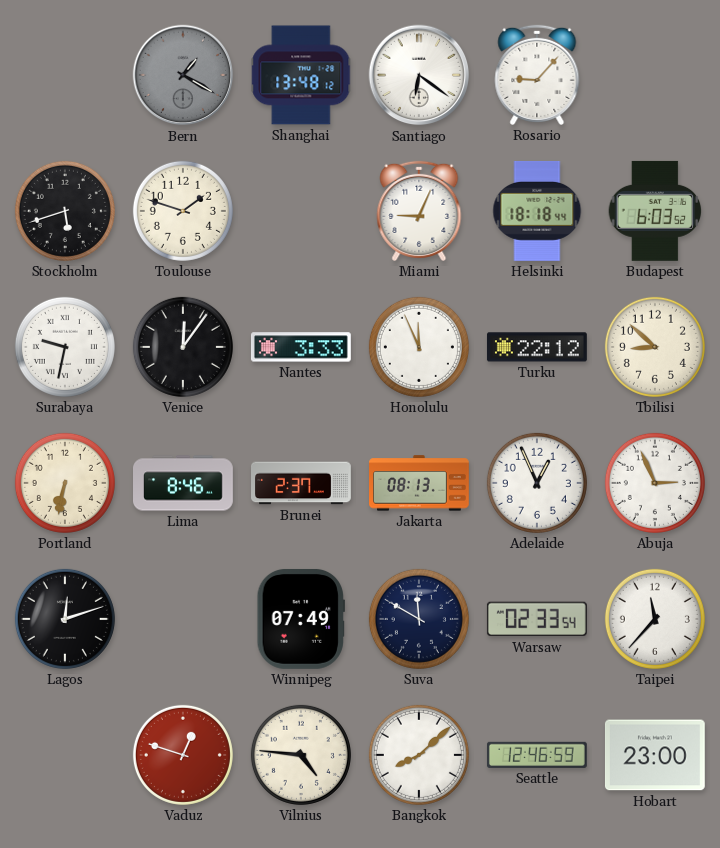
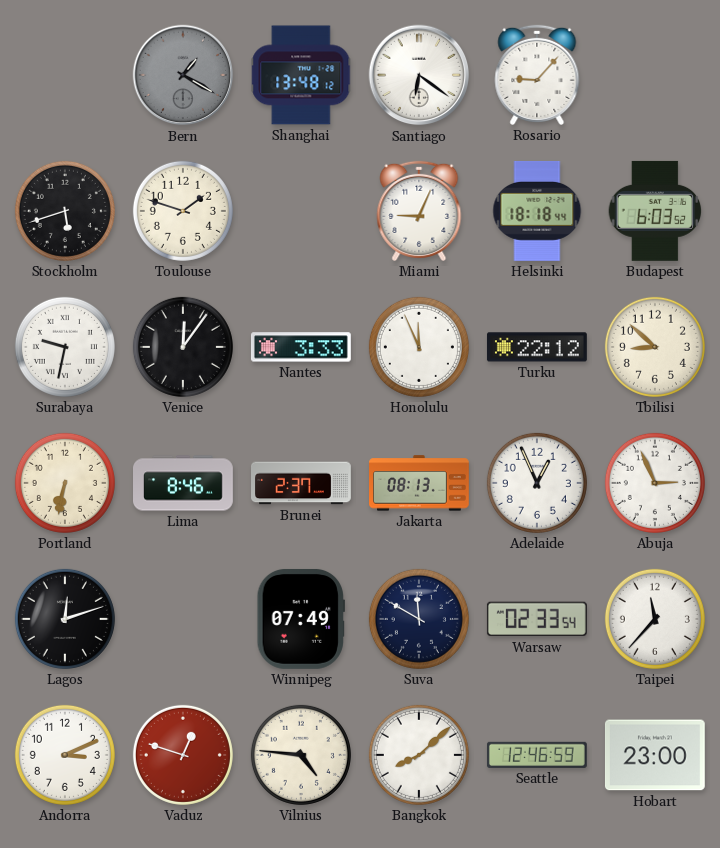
Andorra: none -> 3:11
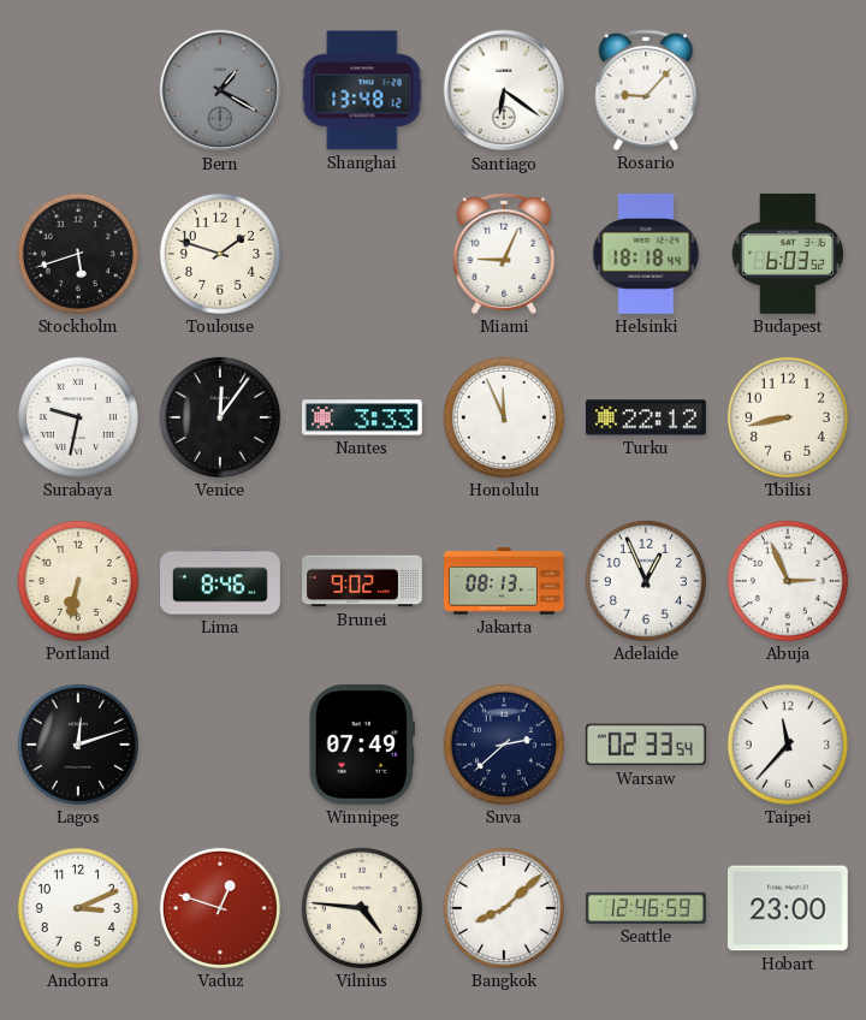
Tbilisi: 8:52 -> 8:43
Brunei: 2:37 -> 9:02
Suva: 11:50 -> 2:38
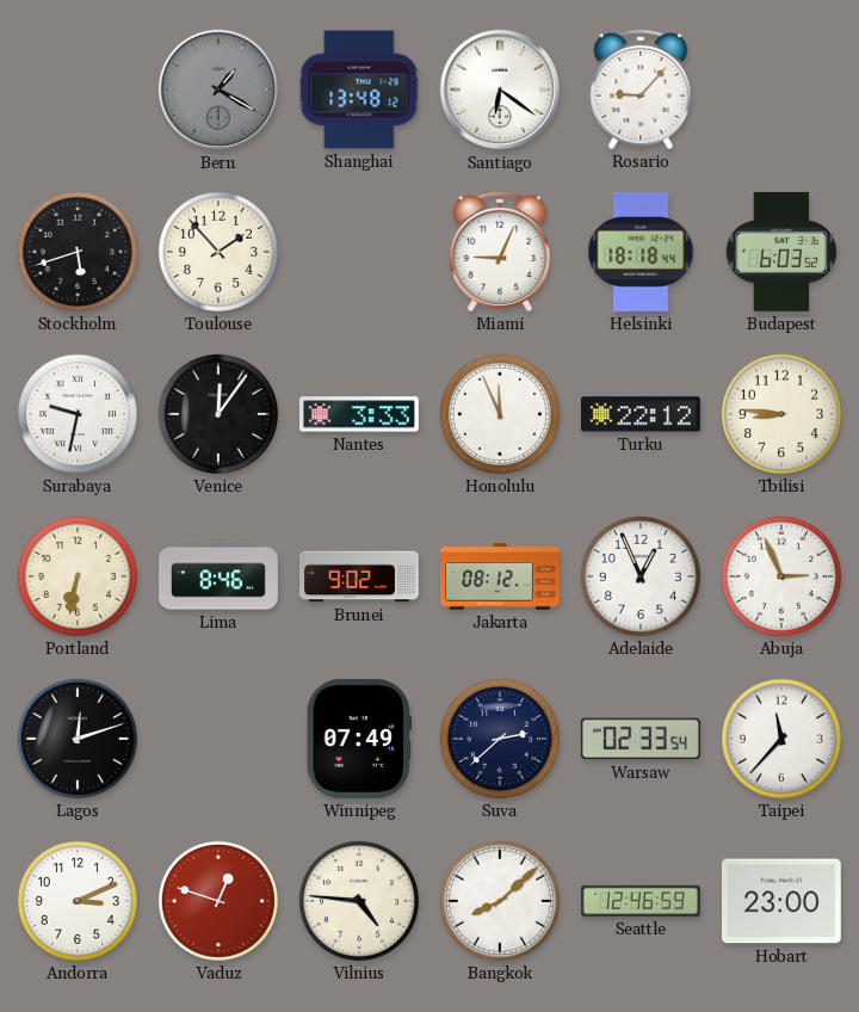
Toulouse: 1:48 -> 1:53
Tbilisi: 8:43 -> 8:46
Jakarta: 08:13 -> 08:12
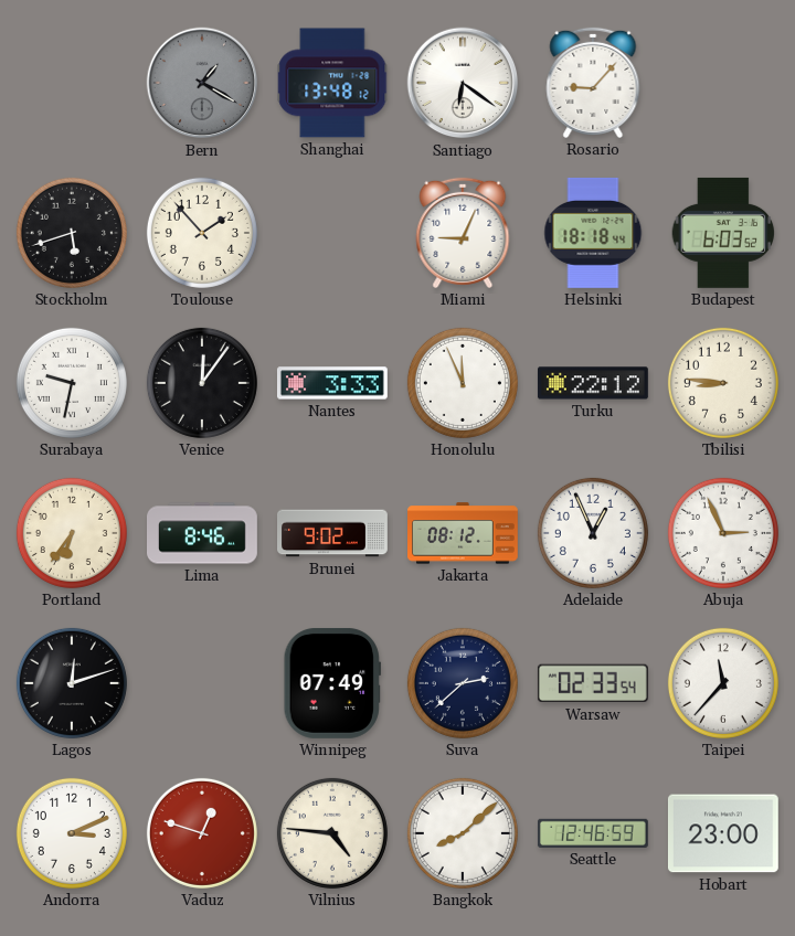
Portland: 6:32 -> 6:36
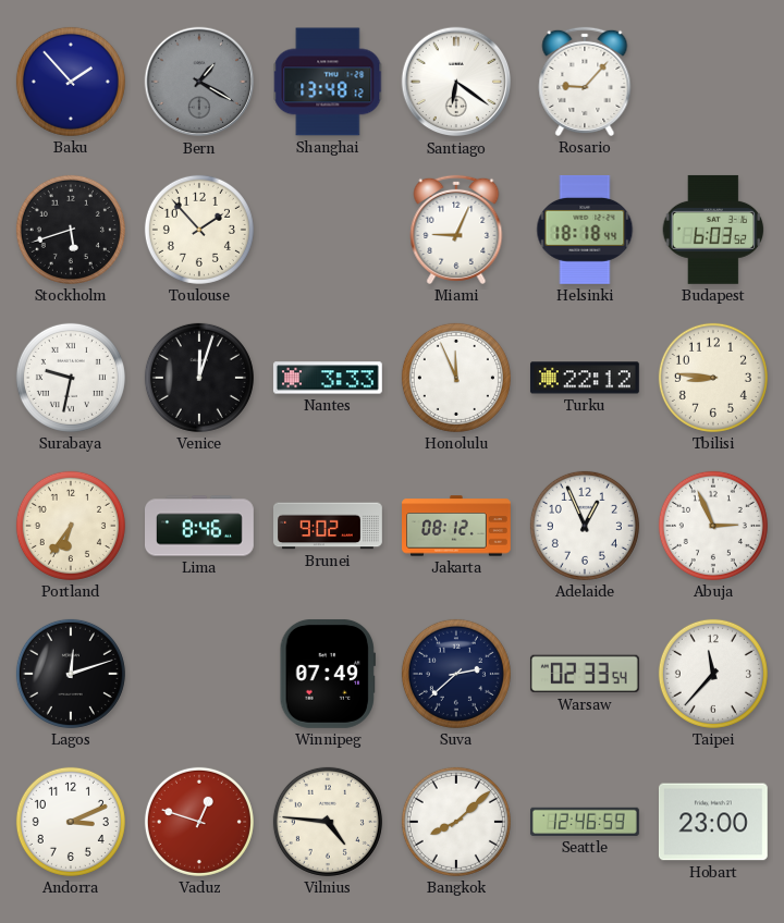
Baku: none -> 1:53
Venice: 12:06 -> 12:03
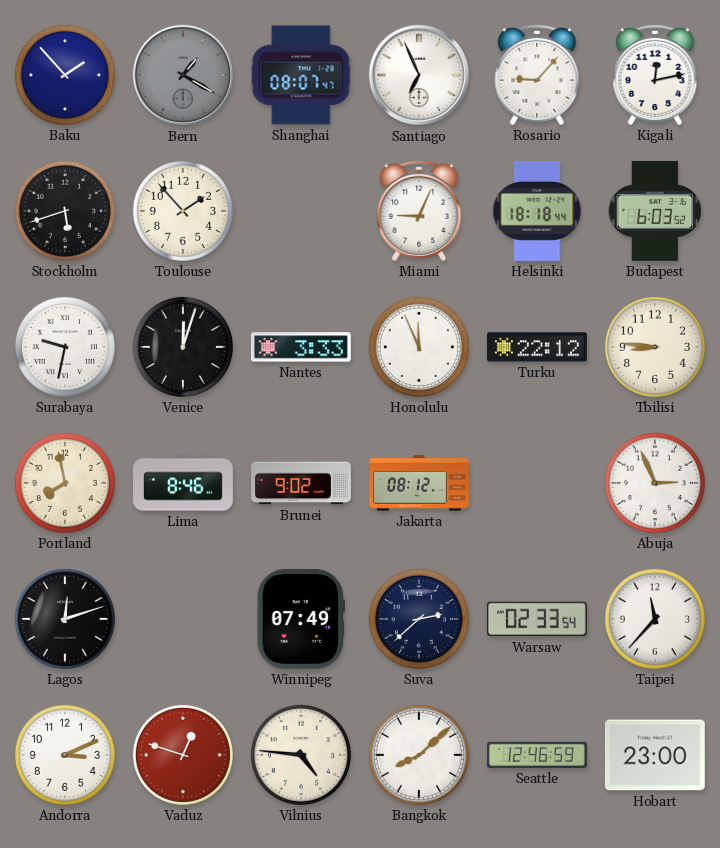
Shanghai: 13:48 -> 08:07
Santiago: 6:21 -> 6:56
Kigali: none -> 12:13
Portland: 6:36 -> 7:58
Adelaide: 12:56 -> none
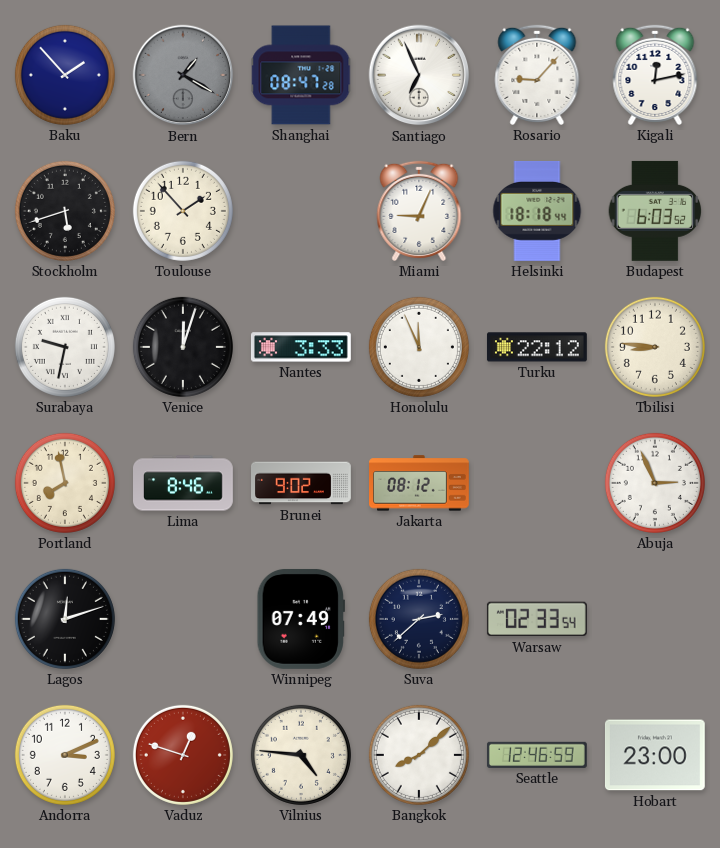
Shanghai: 08:07 -> 08:47
Taipei: 11:37 -> none
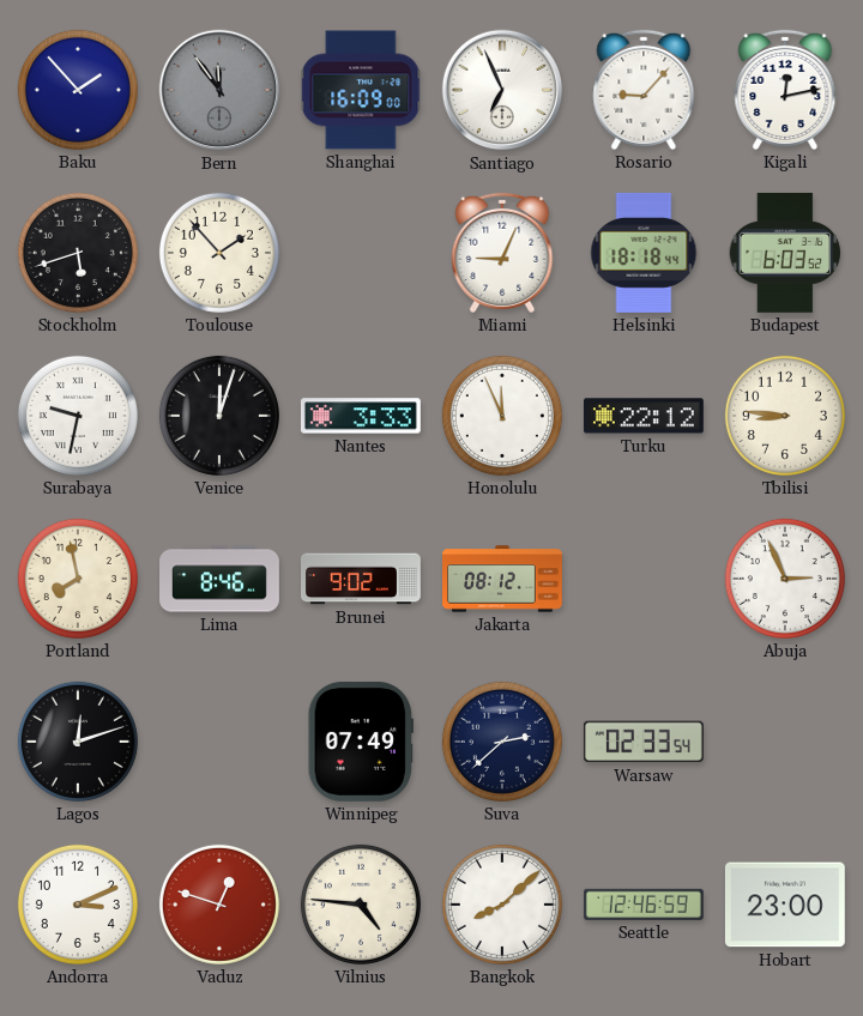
Bern: 1:20 -> 11:54
Shanghai: 08:47 -> 16:09
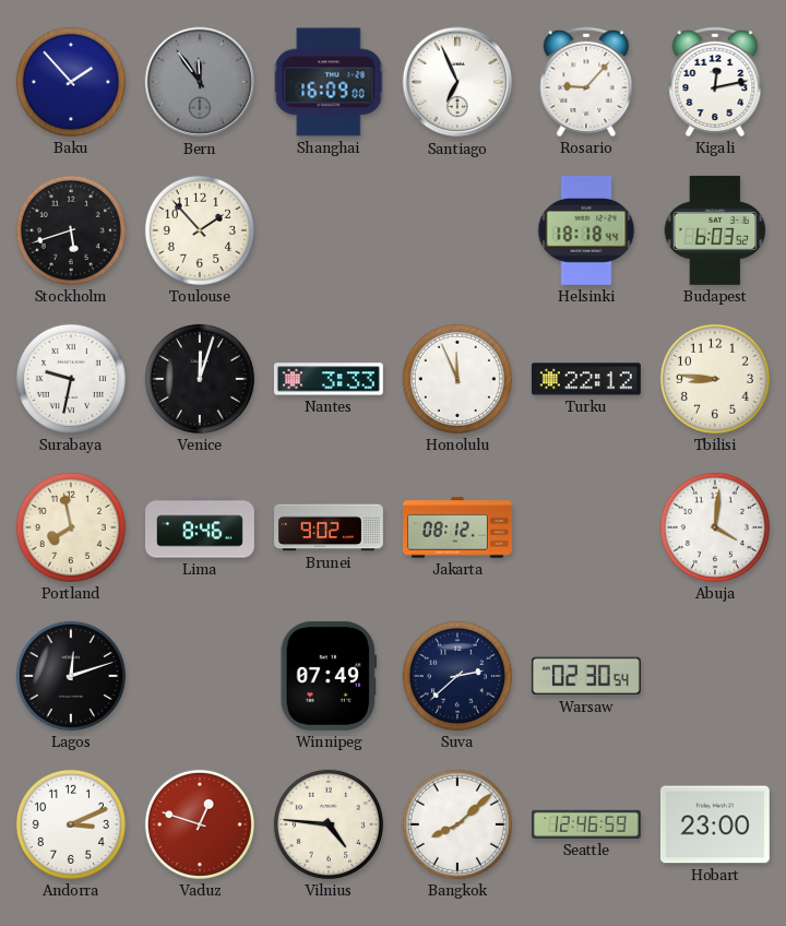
Miami: 9:04 -> none
Abuja: 2:56 -> 4:01
Warsaw: 02:33 -> 02:30
